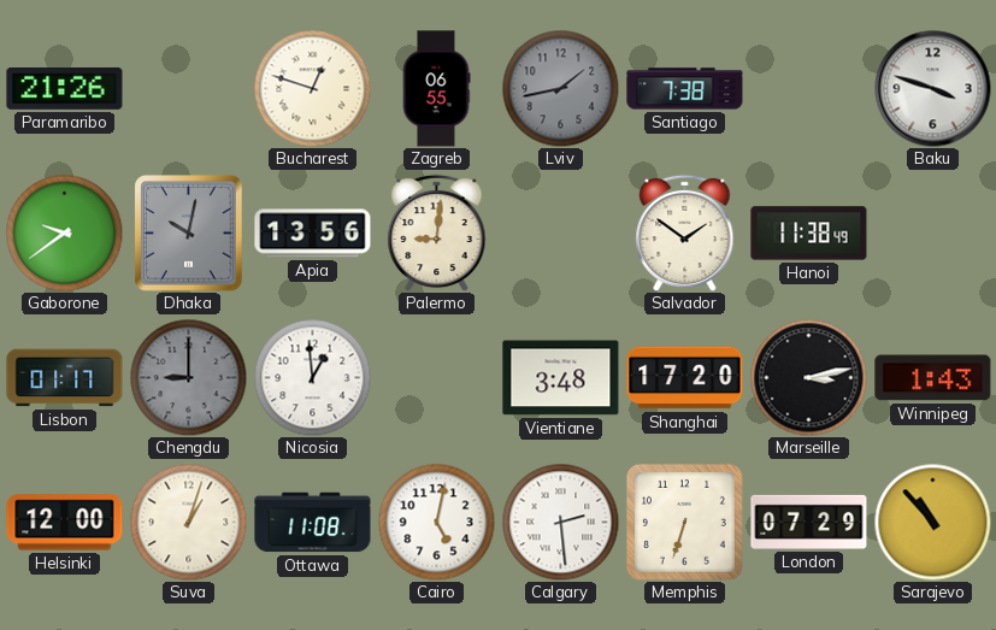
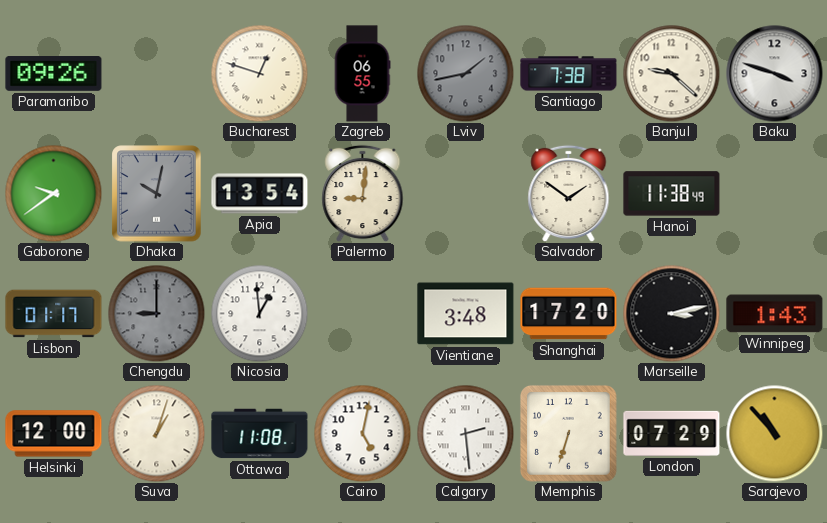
Paramaribo: 21:26 -> 09:26
Banjul: none -> 9:22
Apia: 13:56 -> 13:54
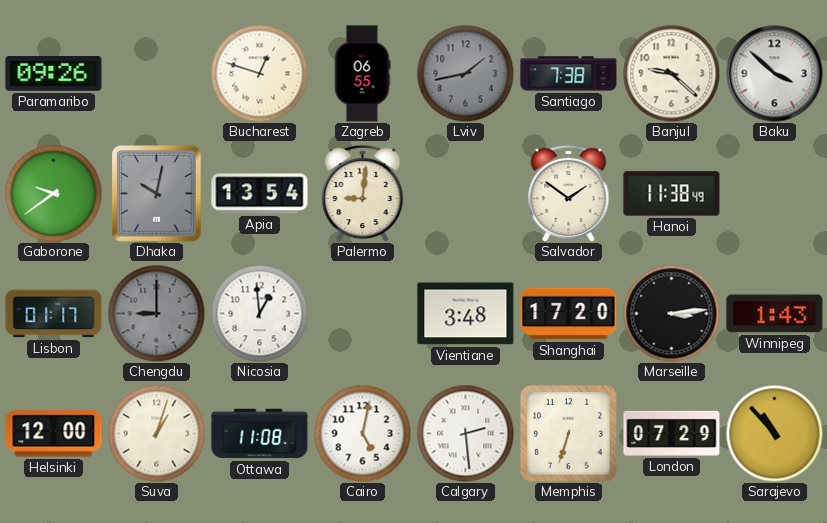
Baku: 3:48 -> 3:52
Marseille: 3:13 -> 3:14
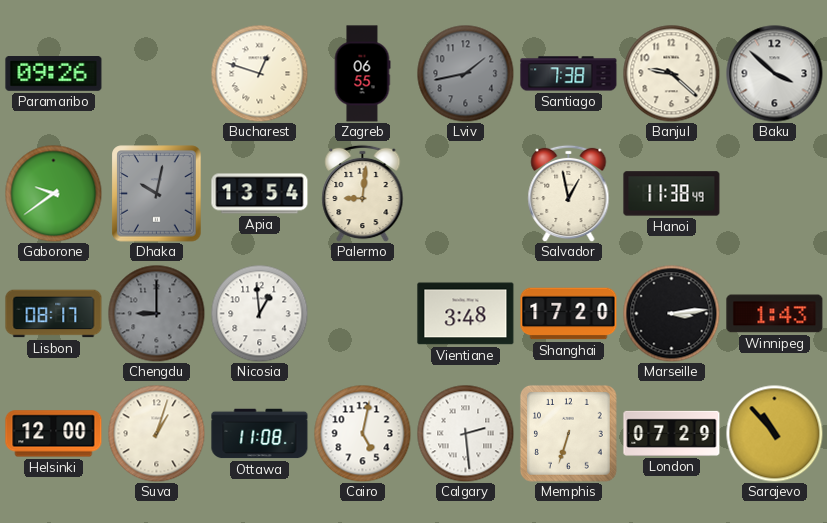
Salvador: 1:51 -> 12:58
Lisbon: 01:17 -> 08:17
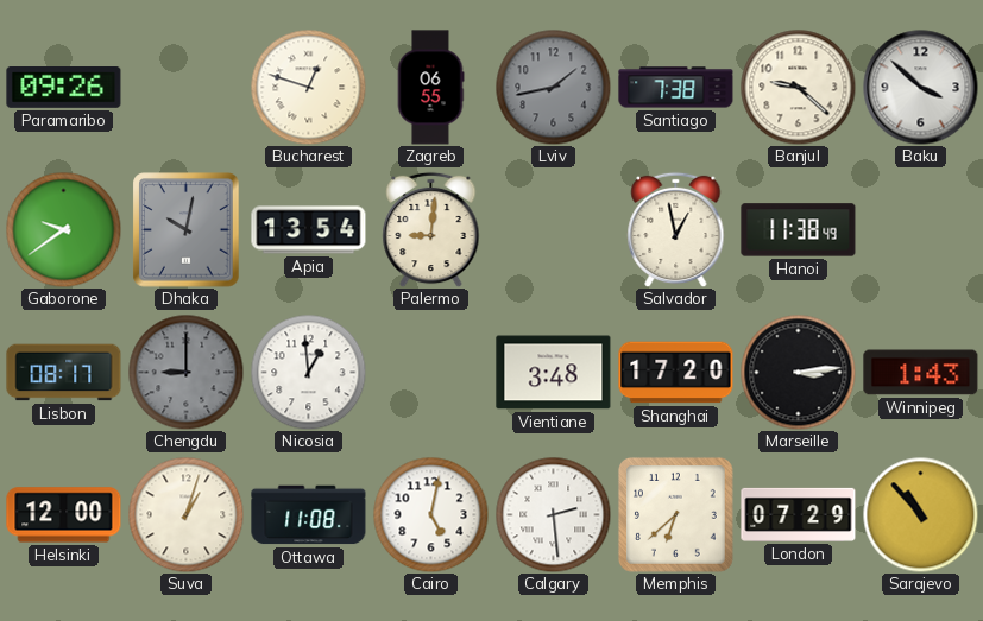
Memphis: 6:33 -> 6:38
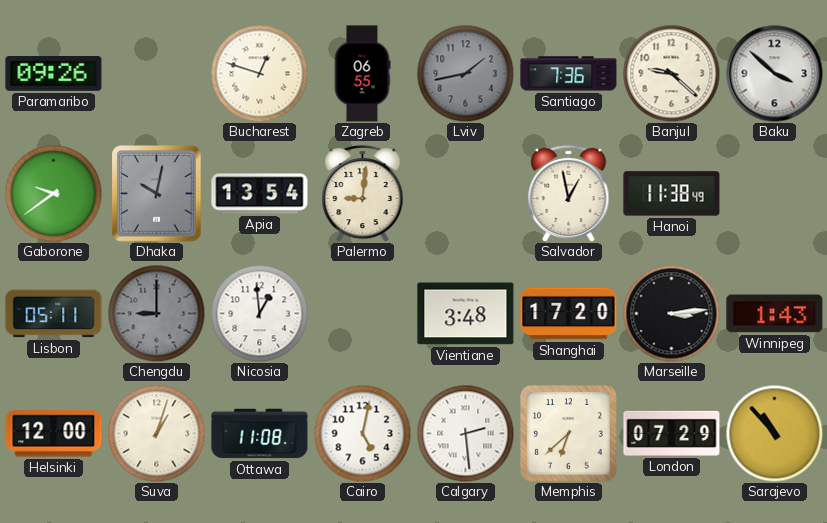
Santiago: 7:38 -> 7:36
Lisbon: 08:17 -> 05:11
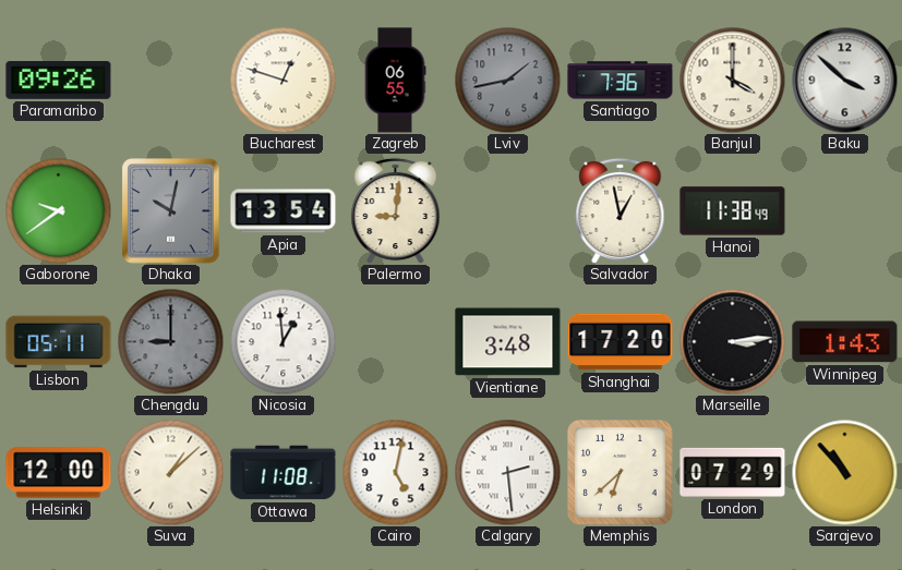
Banjul: 9:22 -> 4:00
Suva: 1:03 -> 1:08
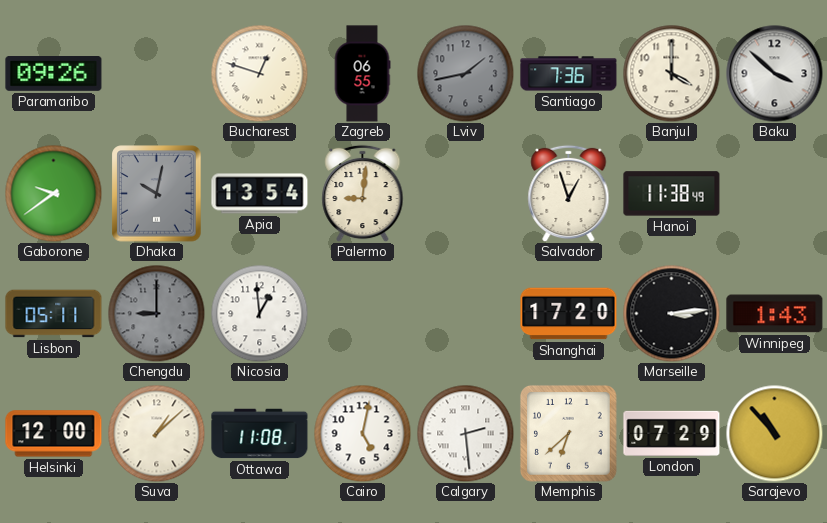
Salvador: 12:58 -> 12:57
Vientiane: 3:48 -> none
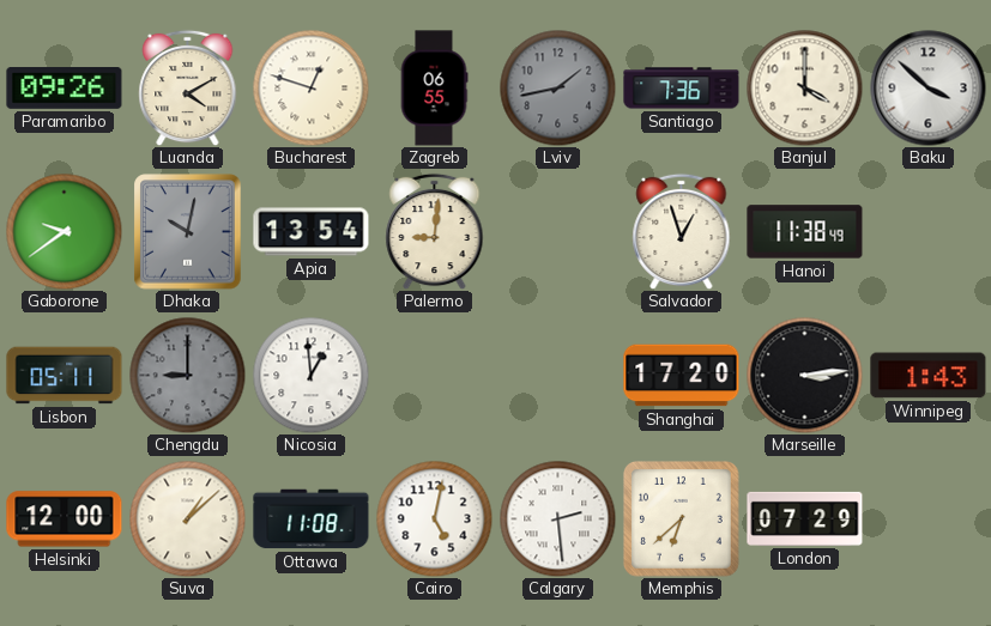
Luanda: none -> 4:10
Sarajevo: 10:53 -> none
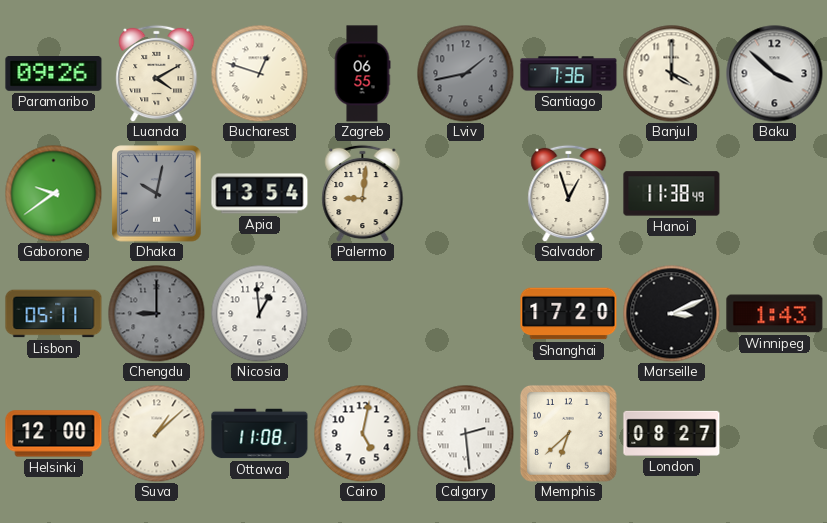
Marseille: 3:14 -> 3:11
London: 07:29 -> 08:27
